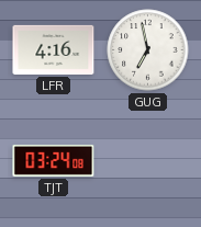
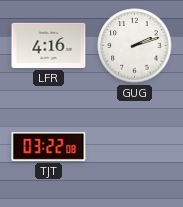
GUG: 6:58 -> 2:12
TJT: 03:24 -> 03:22
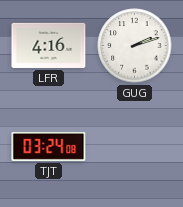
TJT: 03:22 -> 03:24
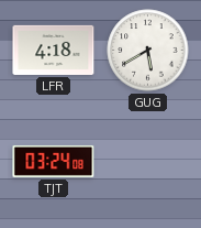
LFR: 4:16 -> 4:18
GUG: 2:12 -> 5:40
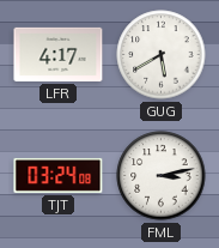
LFR: 4:18 -> 4:17
FML: none -> 3:13
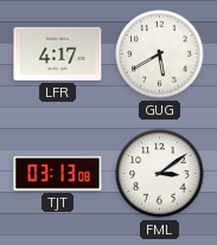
TJT: 03:24 -> 03:13
FML: 3:13 -> 3:09
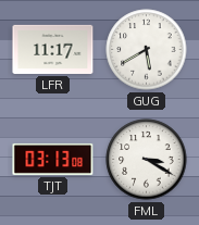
LFR: 4:17 -> 11:17
FML: 3:09 -> 3:20
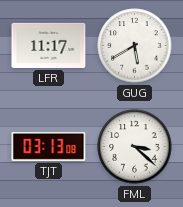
FML: 3:20 -> 3:22
